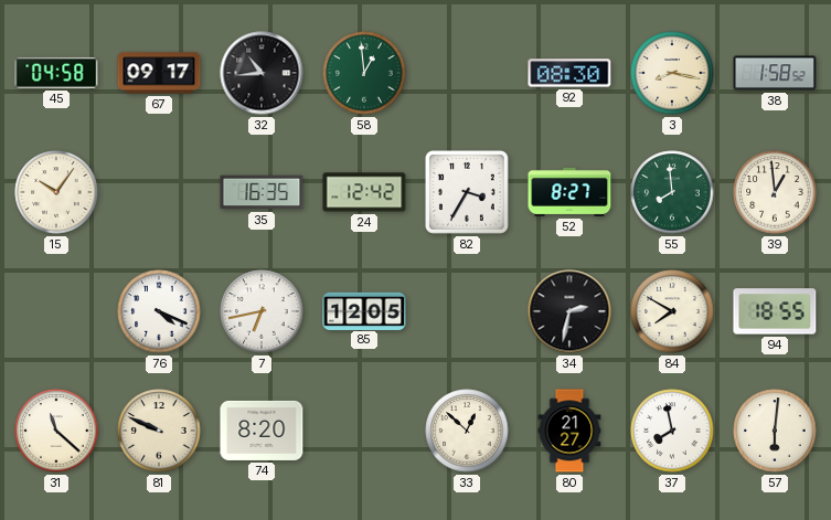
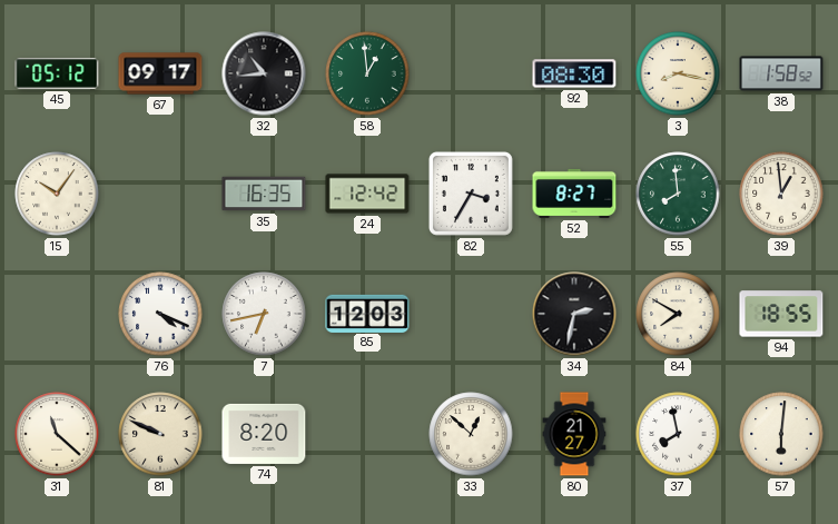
45: 04:58 -> 05:12
85: 12:05 -> 12:03
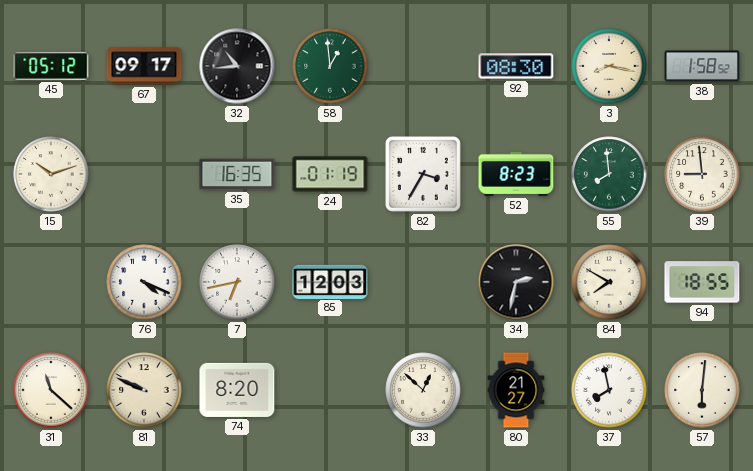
15: 10:06 -> 10:12
24: 12:42 -> 01:19
52: 8:27 -> 8:23
39: 12:59 -> 8:59
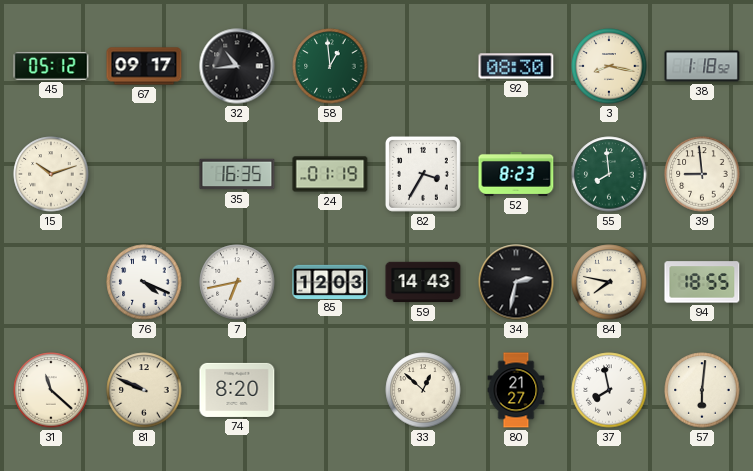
38: 1:58 -> 1:18
59: none -> 14:43
84: 7:50 -> 7:47
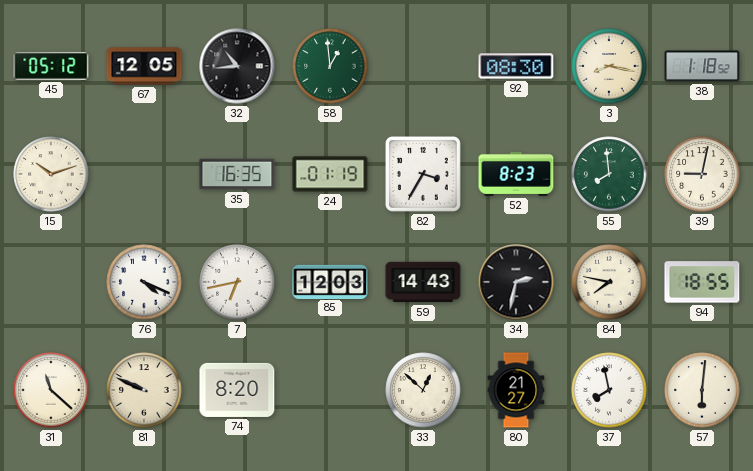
67: 09:17 -> 12:05
39: 8:59 -> 9:02
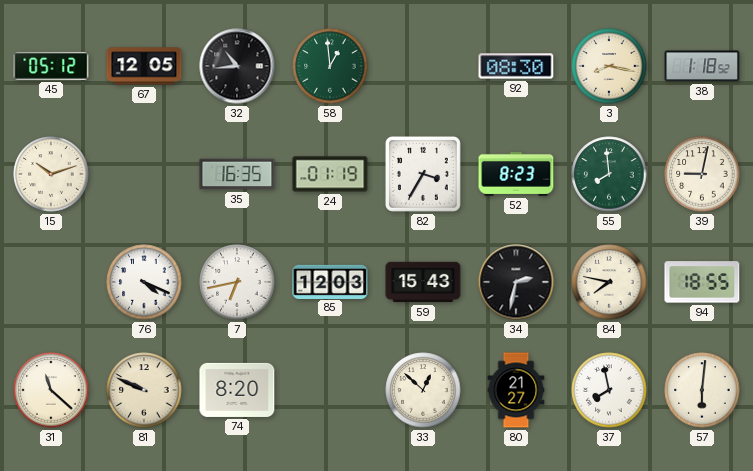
59: 14:43 -> 15:43
